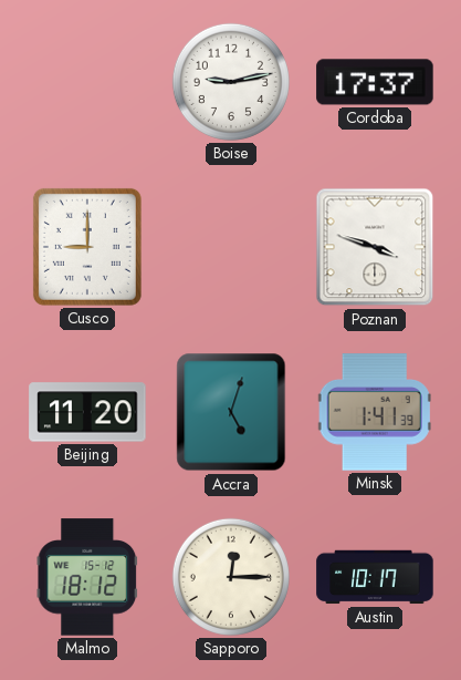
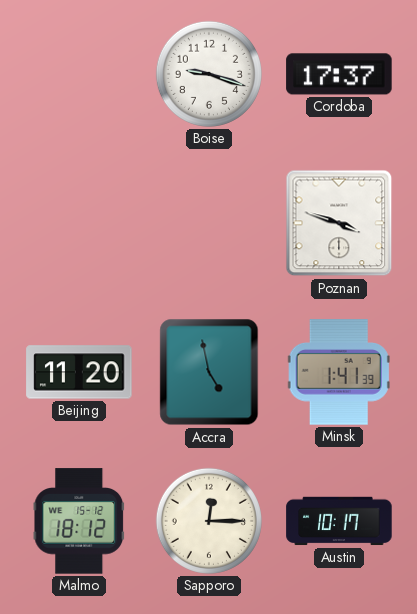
Boise: 9:13 -> 9:18
Cusco: 9:00 -> none
Accra: 5:03 -> 4:58
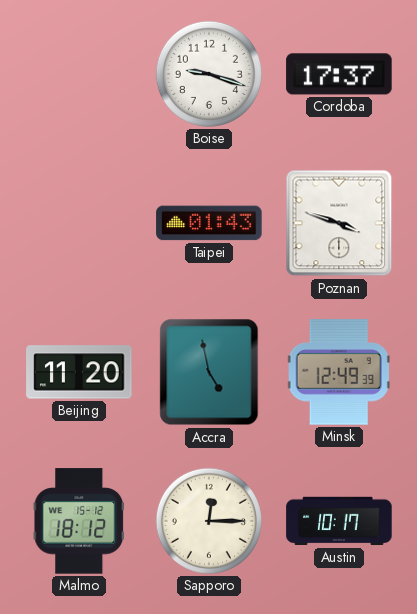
Taipei: none -> 01:43
Minsk: 1:41 -> 12:49
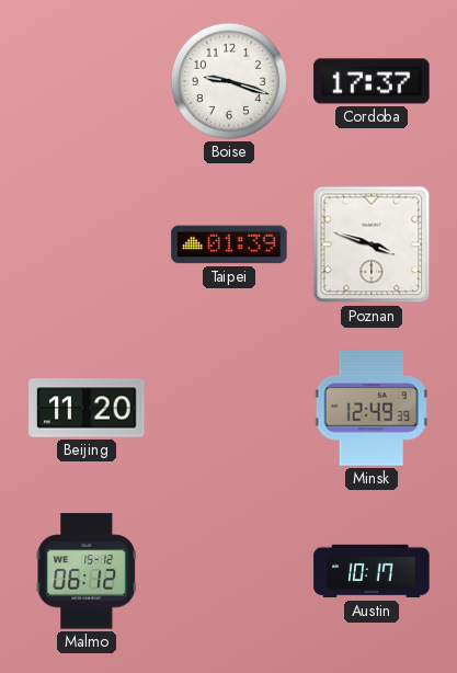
Taipei: 01:43 -> 01:39
Accra: 4:58 -> none
Malmo: 18:12 -> 06:12
Sapporo: 12:15 -> none
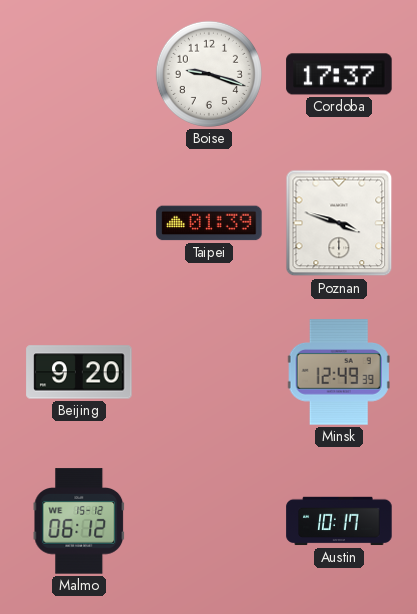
Beijing: 11:20 -> 9:20
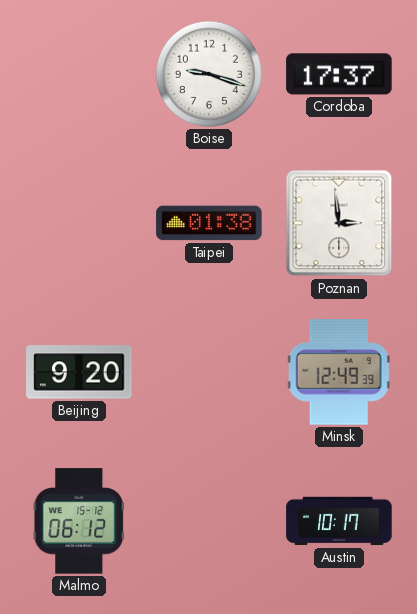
Taipei: 01:39 -> 01:38
Poznan: 3:48 -> 2:59
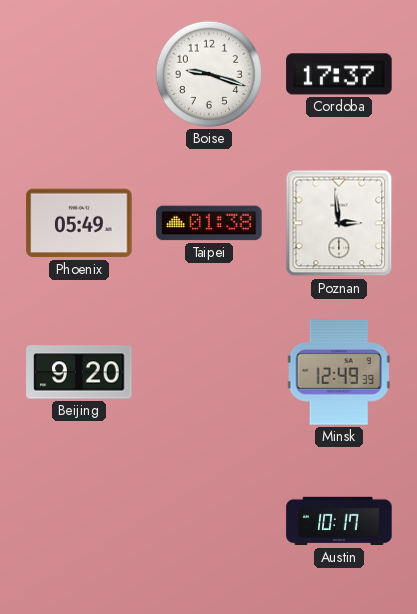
Phoenix: none -> 05:49
Malmo: 06:12 -> none
